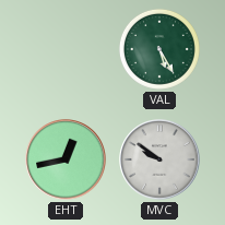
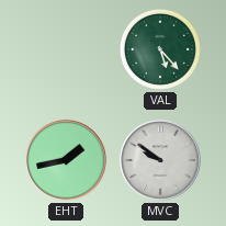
VAL: 5:25 -> 5:23
EHT: 12:43 -> 1:43
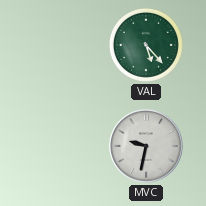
EHT: 1:43 -> none
MVC: 9:51 -> 9:32
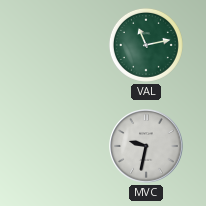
VAL: 5:23 -> 11:13
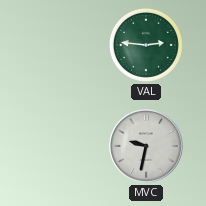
VAL: 11:13 -> 2:46
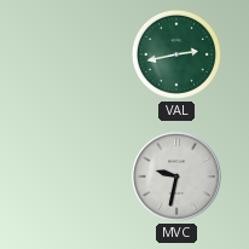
VAL: 2:46 -> 2:43
